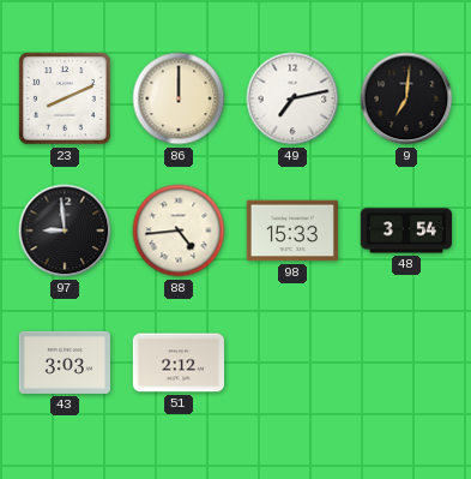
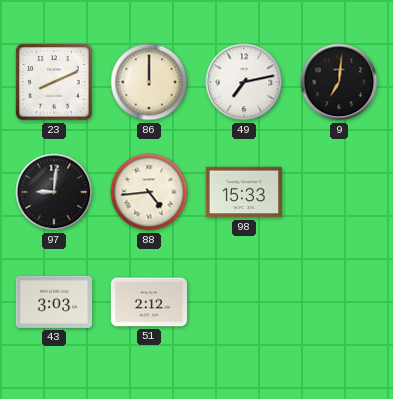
97: 8:59 -> 9:01
48: 3:54 -> none
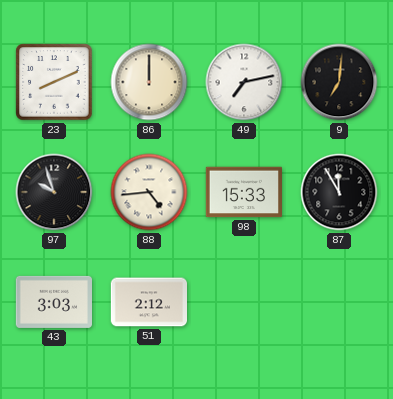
97: 9:01 -> 9:57
87: none -> 11:55
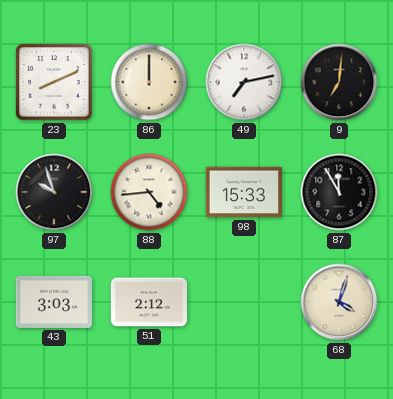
68: none -> 4:03
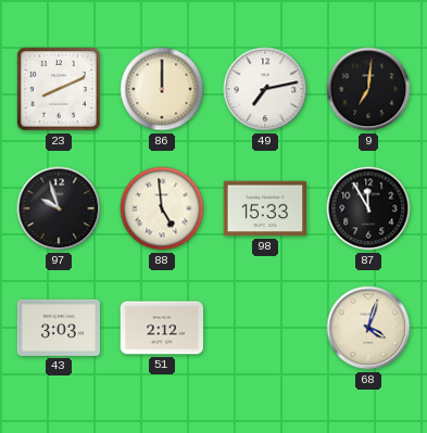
88: 4:44 -> 4:59
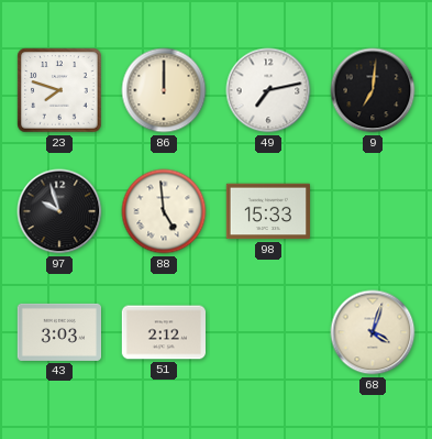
23: 8:11 -> 7:48
87: 11:55 -> none
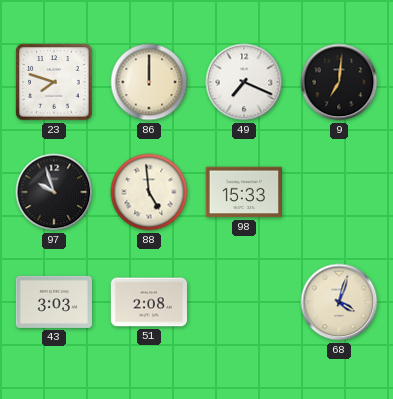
49: 7:13 -> 7:19
51: 2:12 -> 2:08
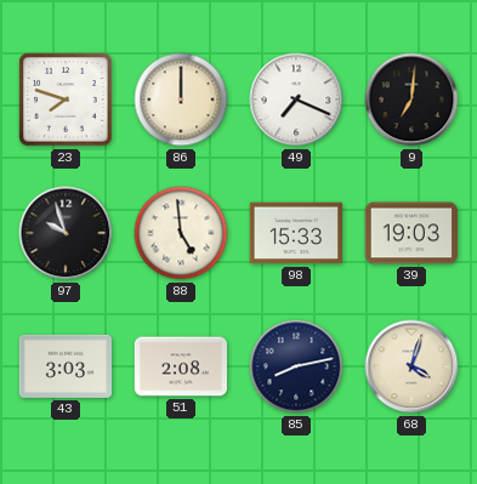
39: none -> 19:03
85: none -> 8:13
